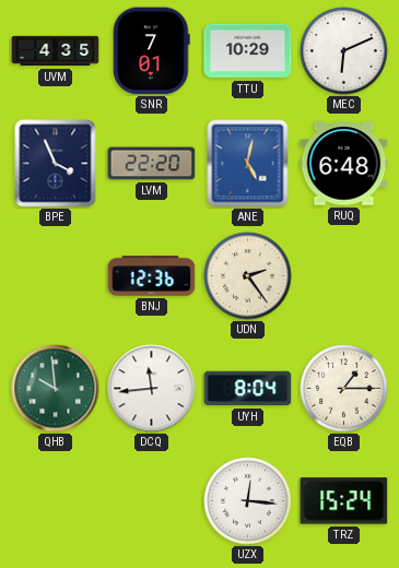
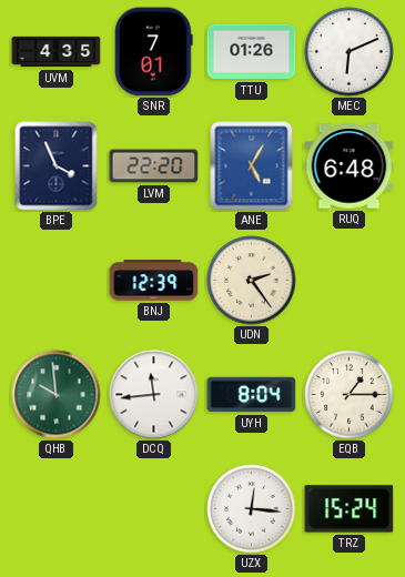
TTU: 10:29 -> 01:26
ANE: 5:02 -> 5:05
BNJ: 12:36 -> 12:39
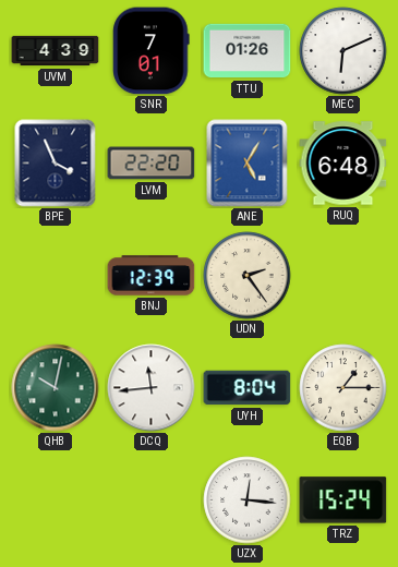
UVM: 4:35 -> 4:39
QHB: 9:59 -> 10:02
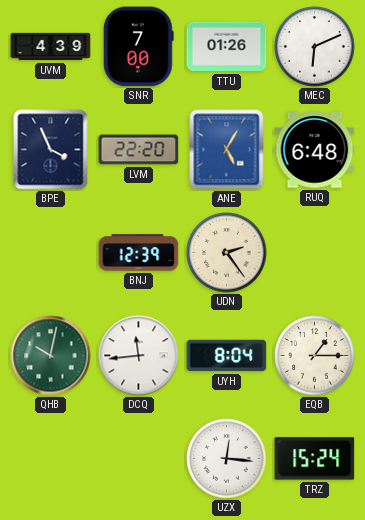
SNR: 7:01 -> 7:00
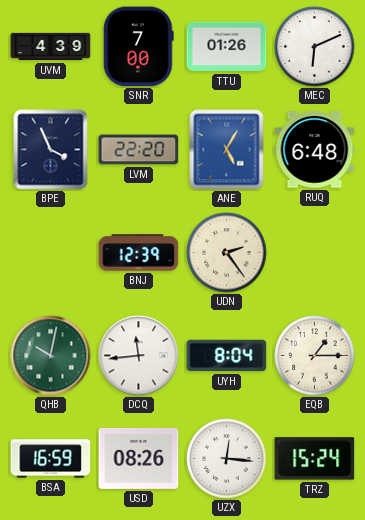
BSA: none -> 16:59
USD: none -> 08:26
